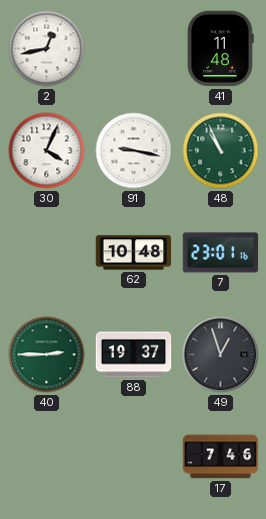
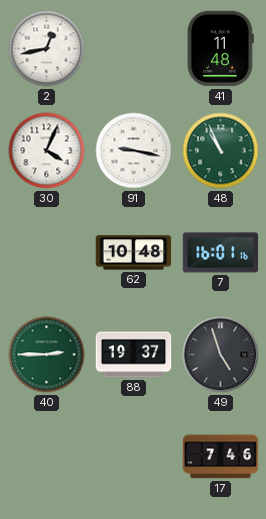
7: 23:01 -> 16:01
49: 12:57 -> 4:57
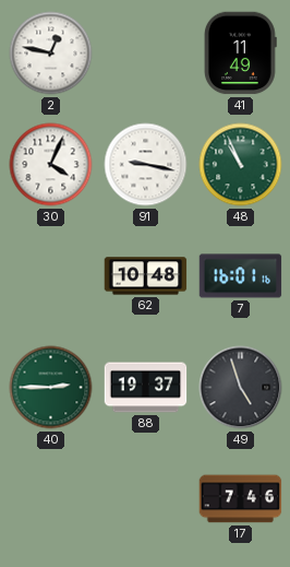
2: 12:43 -> 12:47
41: 11:48 -> 11:49
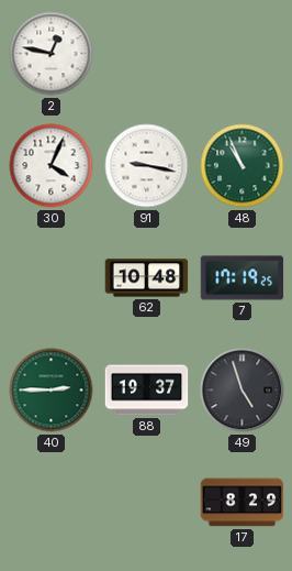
41: 11:49 -> none
7: 16:01 -> 17:19
17: 7:46 -> 8:29
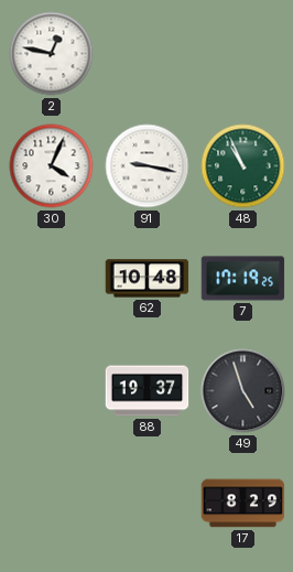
40: 2:45 -> none
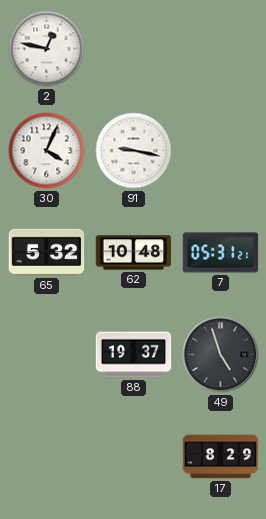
48: 10:56 -> none
65: none -> 5:32
7: 17:19 -> 05:31
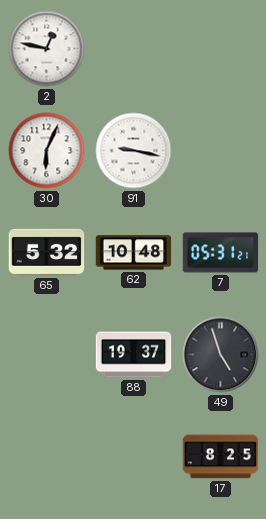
30: 4:04 -> 6:04
17: 8:29 -> 8:25
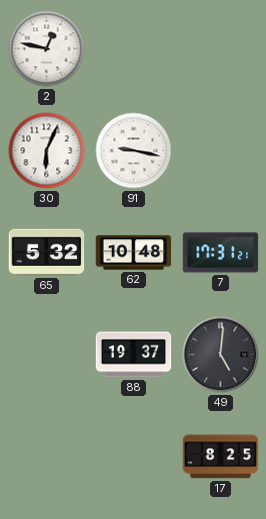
7: 05:31 -> 17:31
49: 4:57 -> 5:01
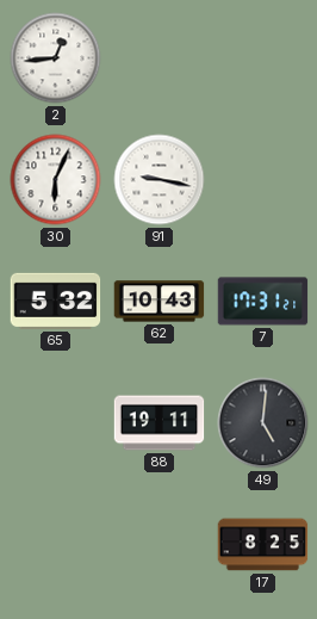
2: 12:47 -> 12:44
62: 10:48 -> 10:43
88: 19:37 -> 19:11
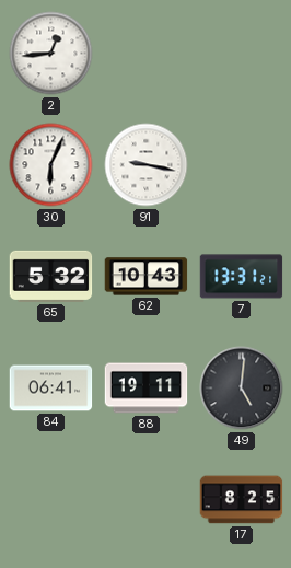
7: 17:31 -> 13:31
84: none -> 06:41
